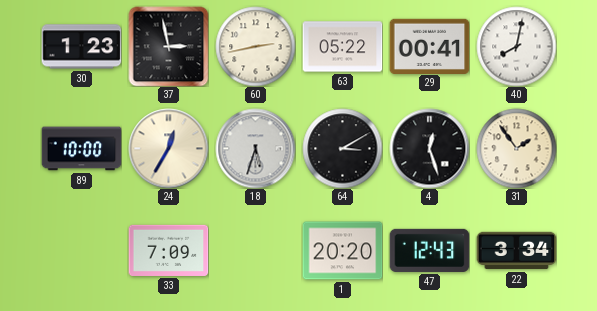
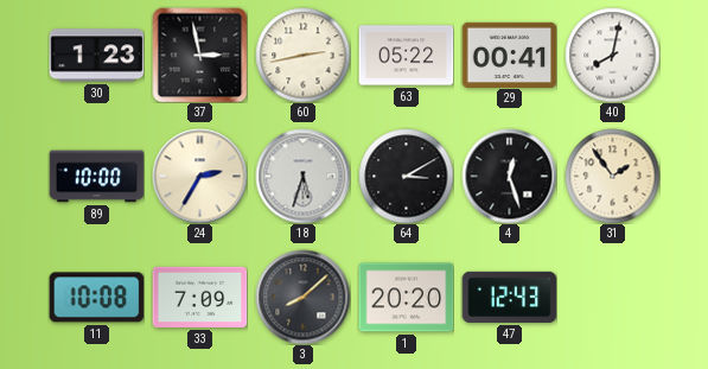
24: 12:35 -> 2:35
11: none -> 10:08
3: none -> 8:08
22: 3:34 -> none
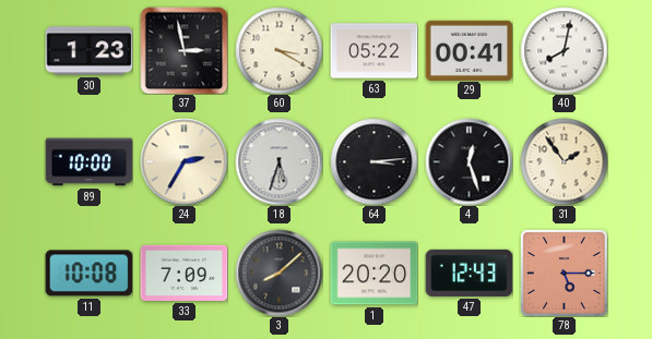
60: 2:43 -> 3:20
64: 3:10 -> 3:14
78: none -> 5:15
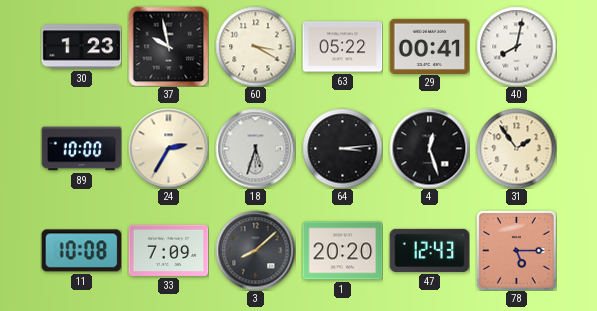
37: 2:58 -> 9:58
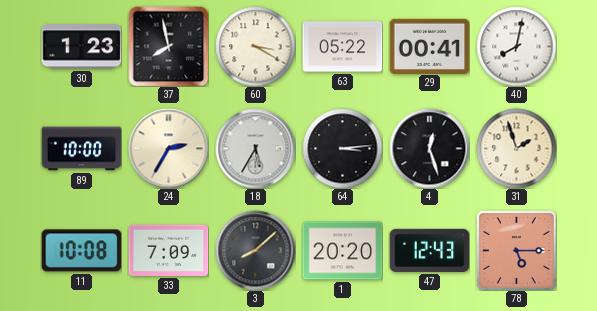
37: 9:58 -> 7:58
18: 5:33 -> 5:35
31: 1:54 -> 1:57
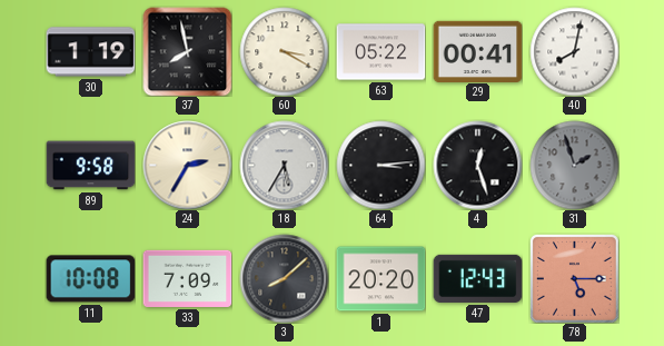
30: 1:23 -> 1:19
89: 10:00 -> 9:58
31 dial: cream -> grey
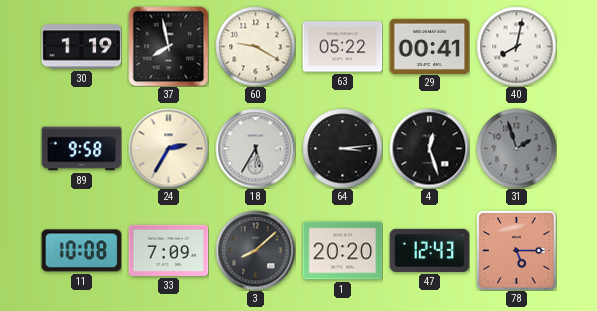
60: 3:20 -> 9:20
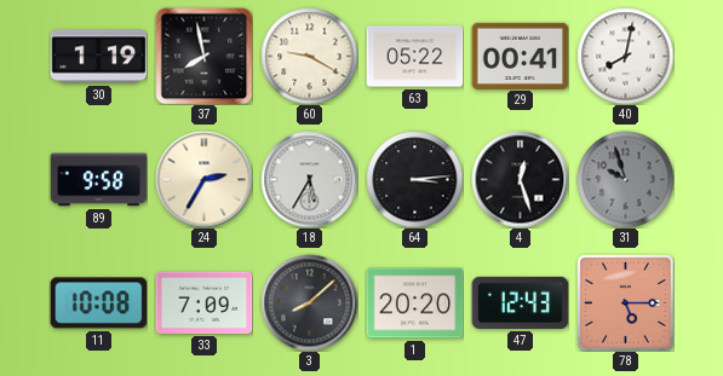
31: 1:57 -> 9:57
